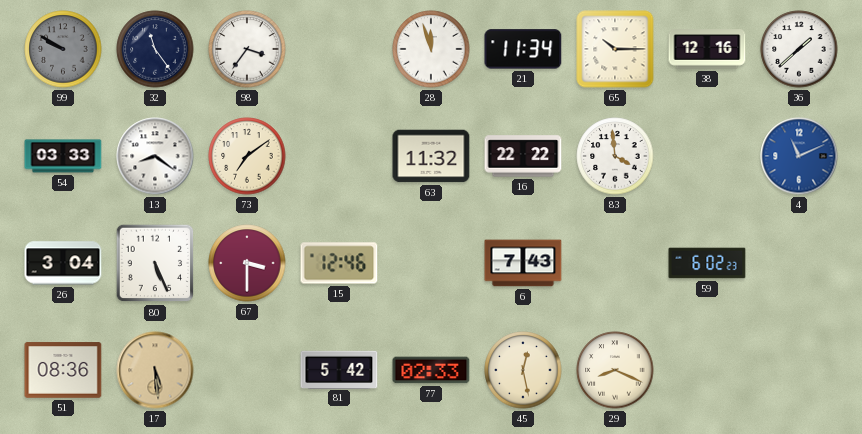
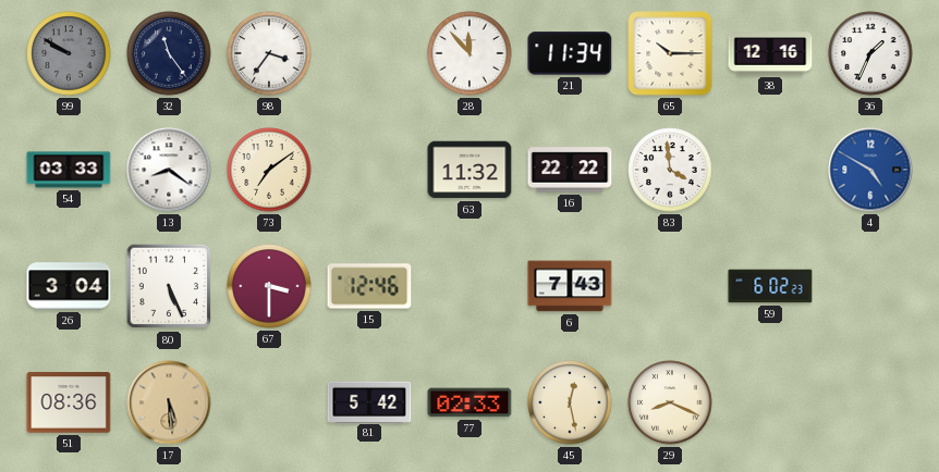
28: 11:57 -> 11:53
36: 1:38 -> 1:34
4: 11:11 -> 4:50
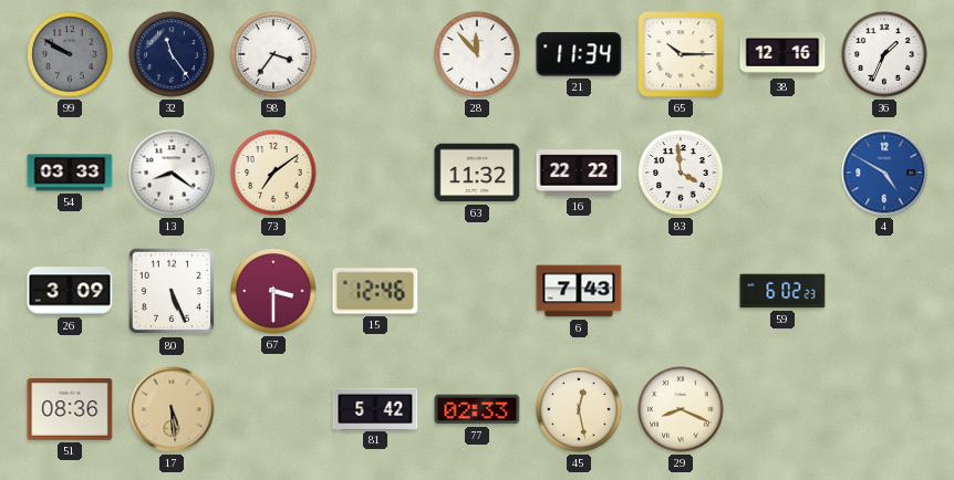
26: 3:04 -> 3:09
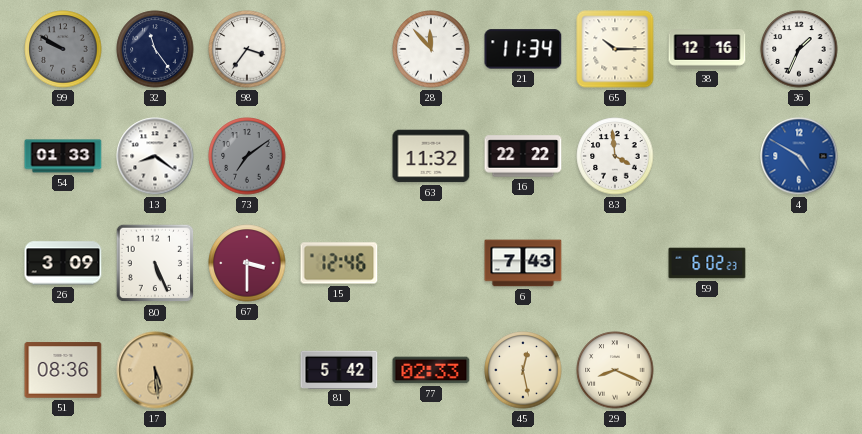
54: 03:33 -> 01:33
73 dial: cream -> grey
